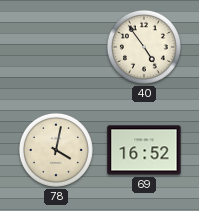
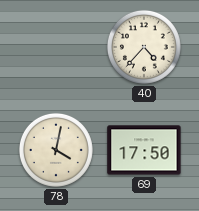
40: 4:54 -> 4:37
69: 16:52 -> 17:50
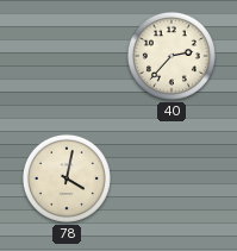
40: 4:37 -> 2:37
69: 17:50 -> none
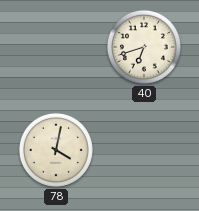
40: 2:37 -> 6:42
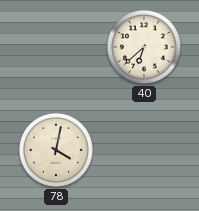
40: 6:42 -> 6:38
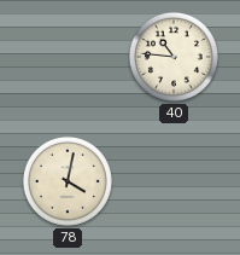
40: 6:38 -> 10:46
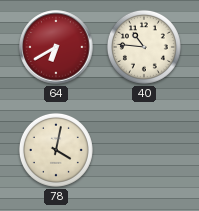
64: none -> 6:40
